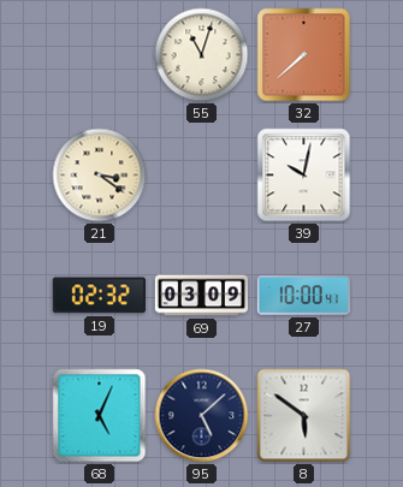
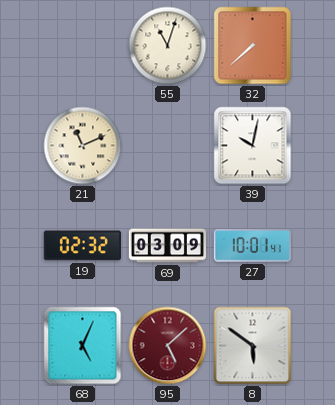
21: 3:21 -> 11:11
27: 10:00 -> 10:01
95 dial: navy -> burgundy
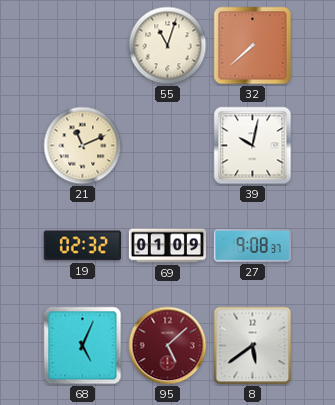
69: 03:09 -> 01:09
27: 10:01 -> 9:08
8: 5:51 -> 5:39
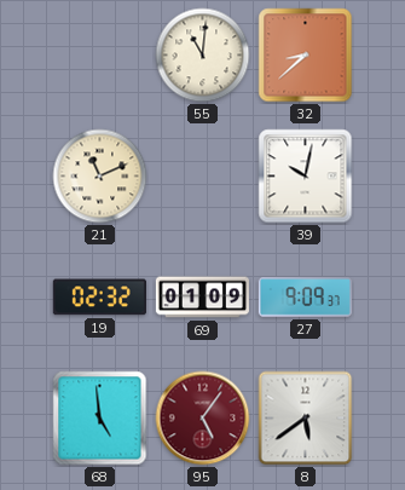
55: 11:03 -> 11:01
32: 7:38 -> 8:38
27: 9:08 -> 9:09
68: 5:04 -> 4:59
95: 5:08 -> 5:06
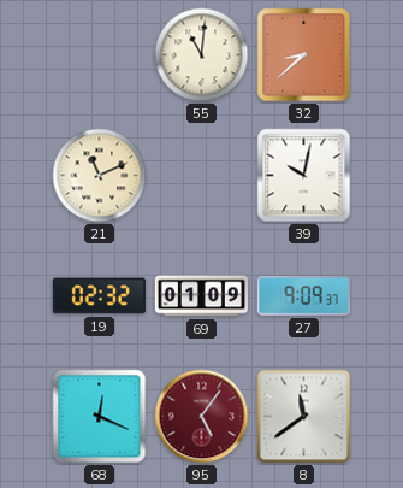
68: 4:59 -> 12:19
8: 5:39 -> 11:39
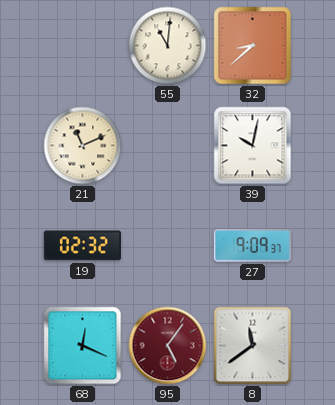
69: 01:09 -> none
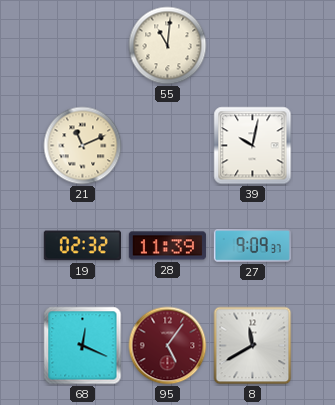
32: 8:38 -> none
28: none -> 11:39
8: 11:39 -> 11:40
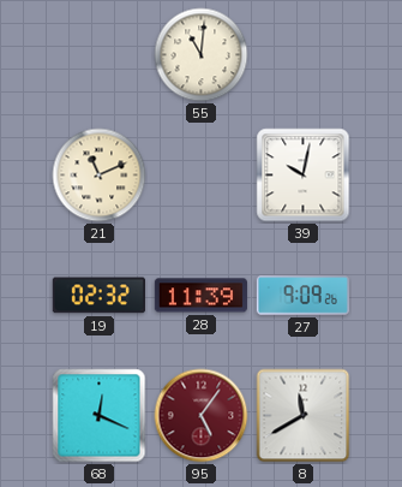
27: 9:09:37 -> 9:09:26
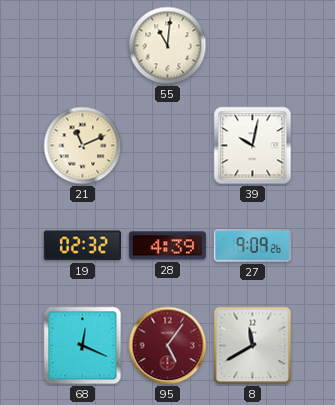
28: 11:39 -> 4:39
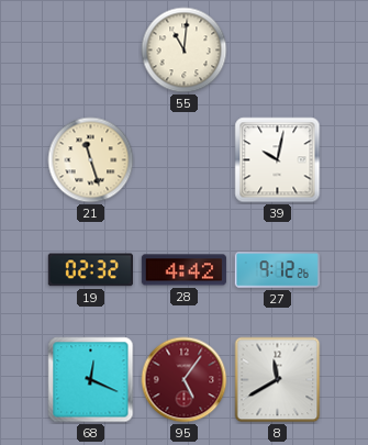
21: 11:11 -> 11:27
28: 4:39 -> 4:42
27: 9:09 -> 9:12
